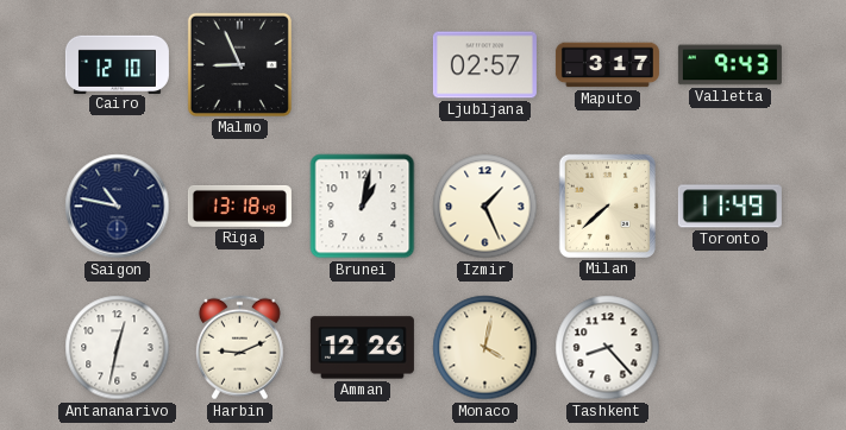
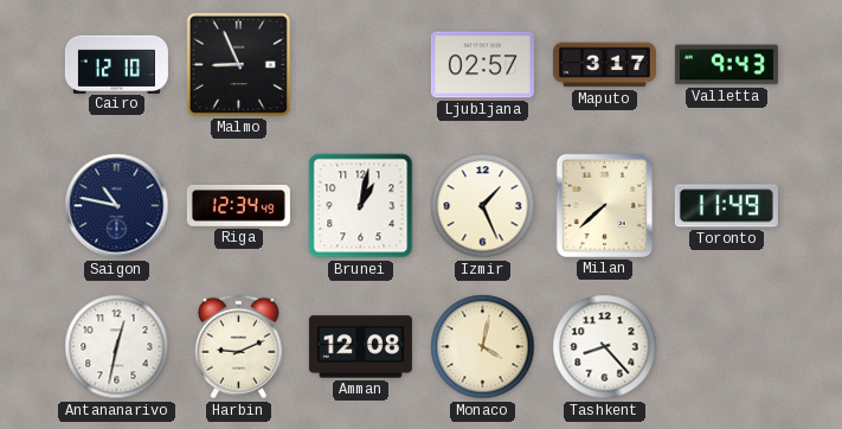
Riga: 13:18 -> 12:34
Amman: 12:26 -> 12:08
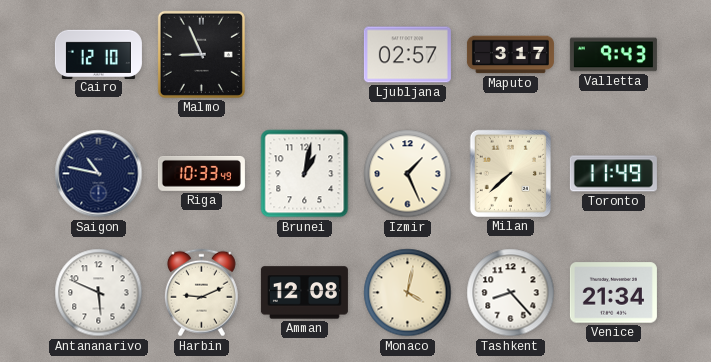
Riga: 12:34 -> 10:33
Antananarivo: 12:32 -> 5:49
Venice: none -> 21:34
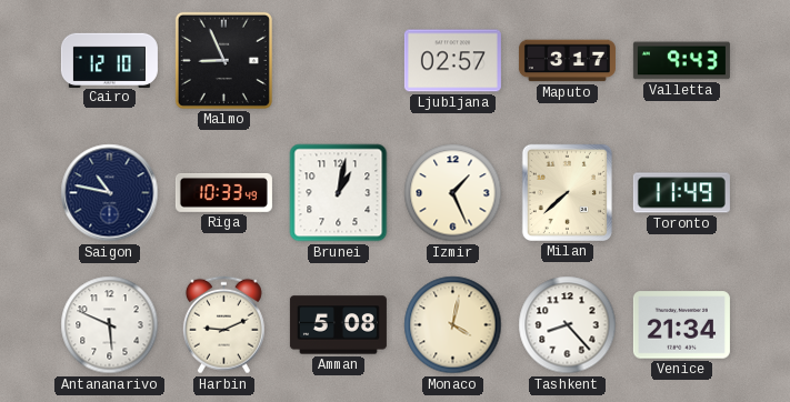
Amman: 12:08 -> 5:08
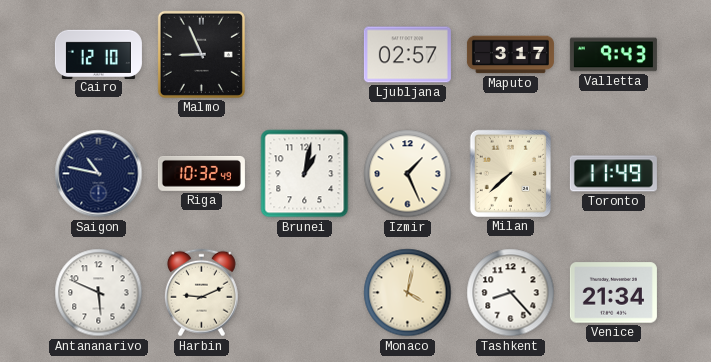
Riga: 10:33 -> 10:32
Amman: 5:08 -> none
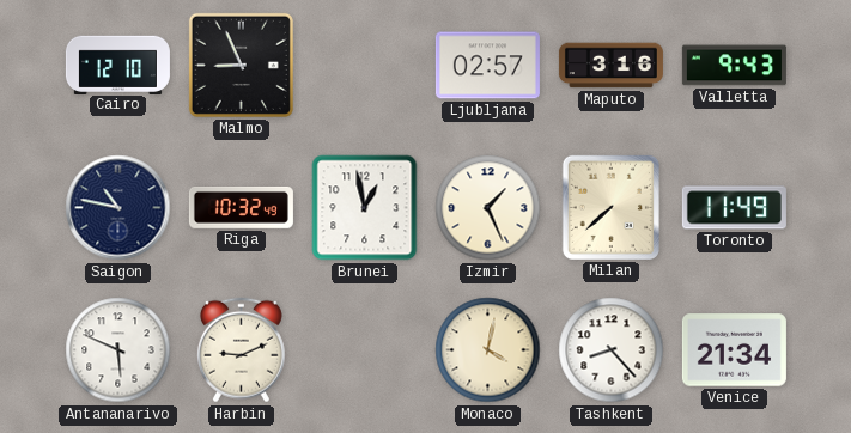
Maputo: 3:17 -> 3:16
Brunei: 1:02 -> 12:58
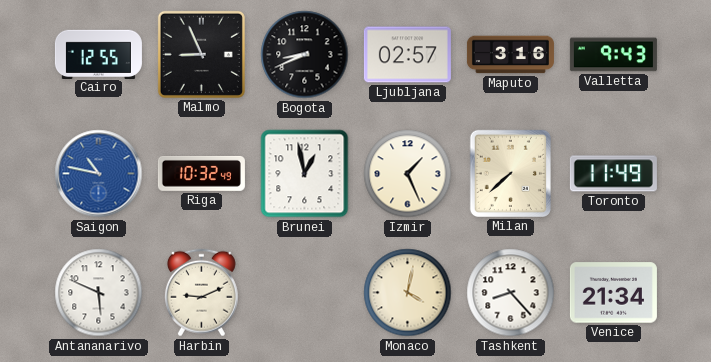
Cairo: 12:10 -> 12:55
Bogota: none -> 8:41
Saigon dial: navy -> blue
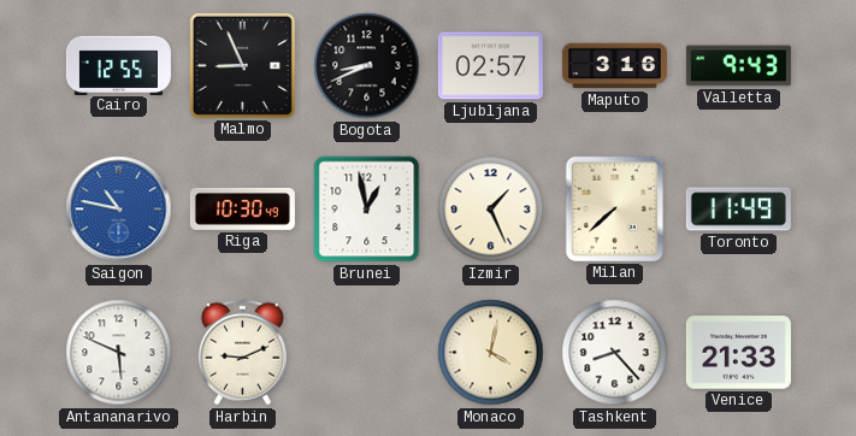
Riga: 10:32 -> 10:30
Venice: 21:34 -> 21:33
